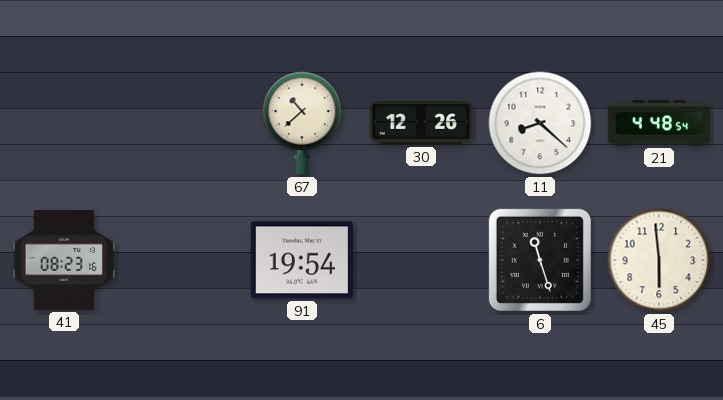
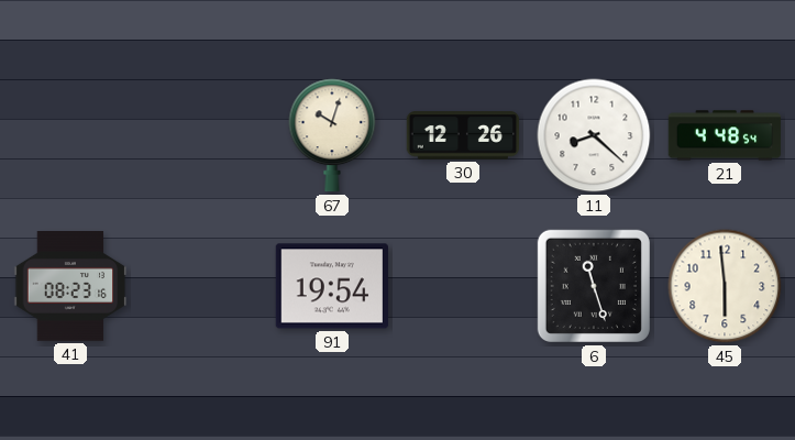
67: 10:38 -> 10:03
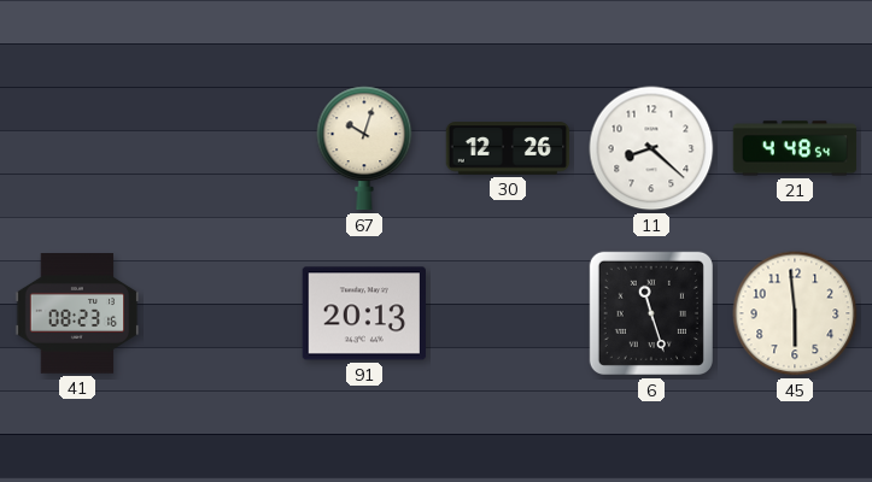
91: 19:54 -> 20:13
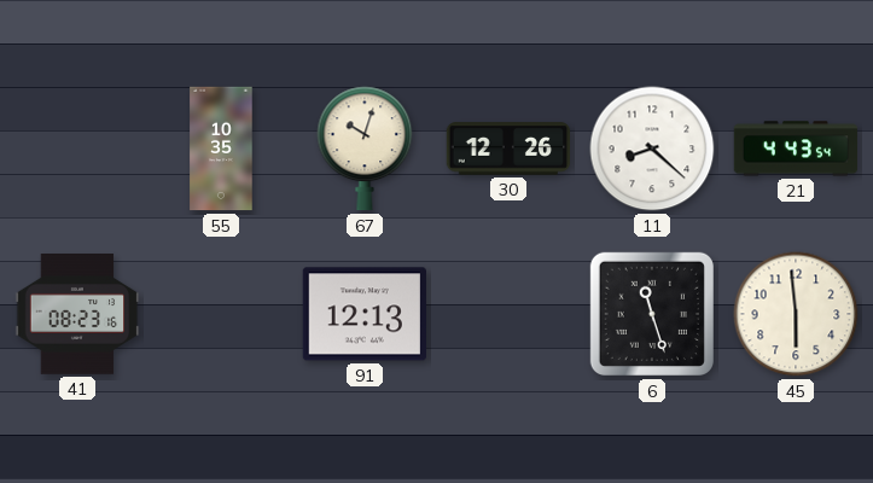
55: none -> 10:35
21: 4:48 -> 4:43
91: 20:13 -> 12:13
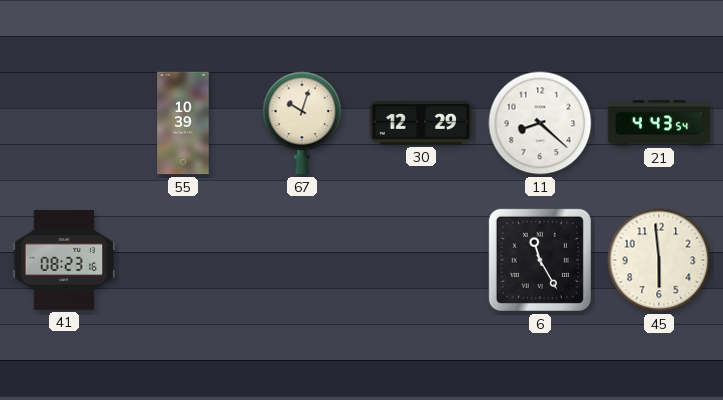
55: 10:35 -> 10:39
30: 12:26 -> 12:29
91: 12:13 -> none
6: 11:27 -> 11:25
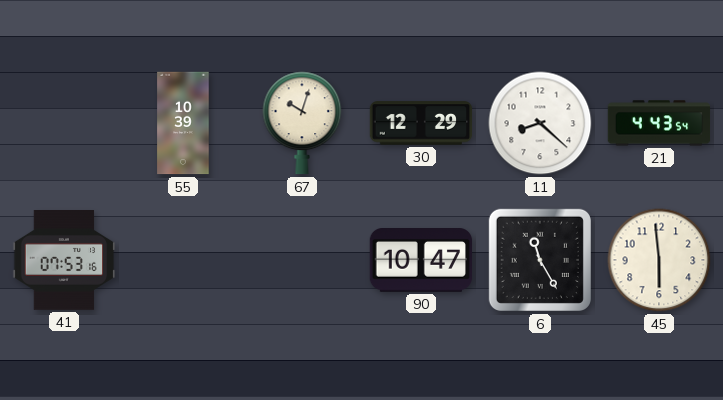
41: 08:23 -> 07:53
90: none -> 10:47
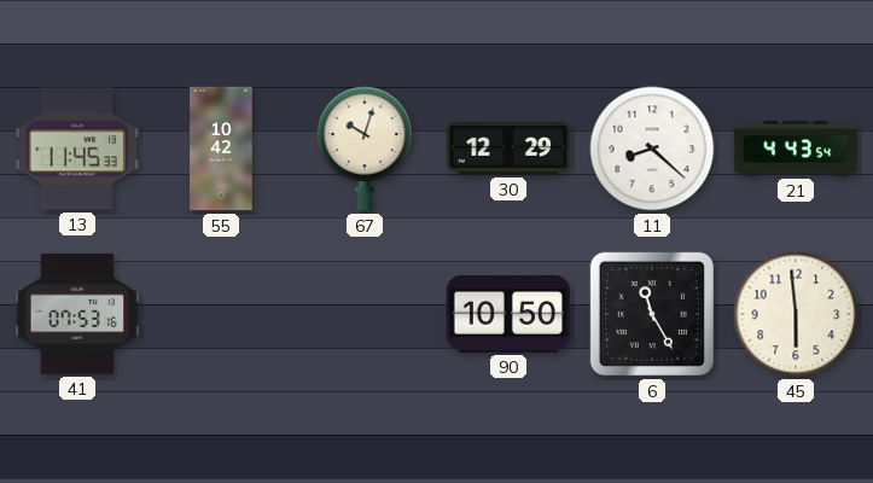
13: none -> 11:45
55: 10:39 -> 10:42
90: 10:47 -> 10:50
